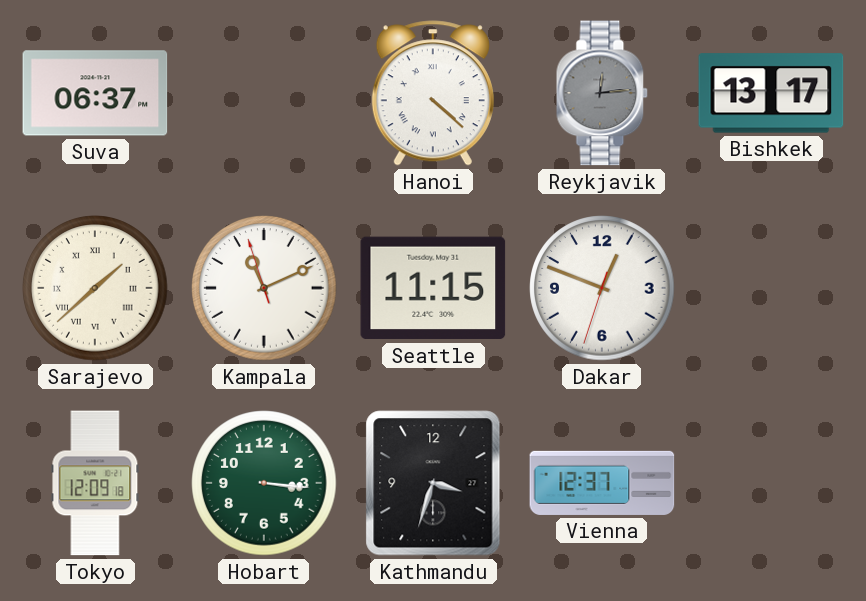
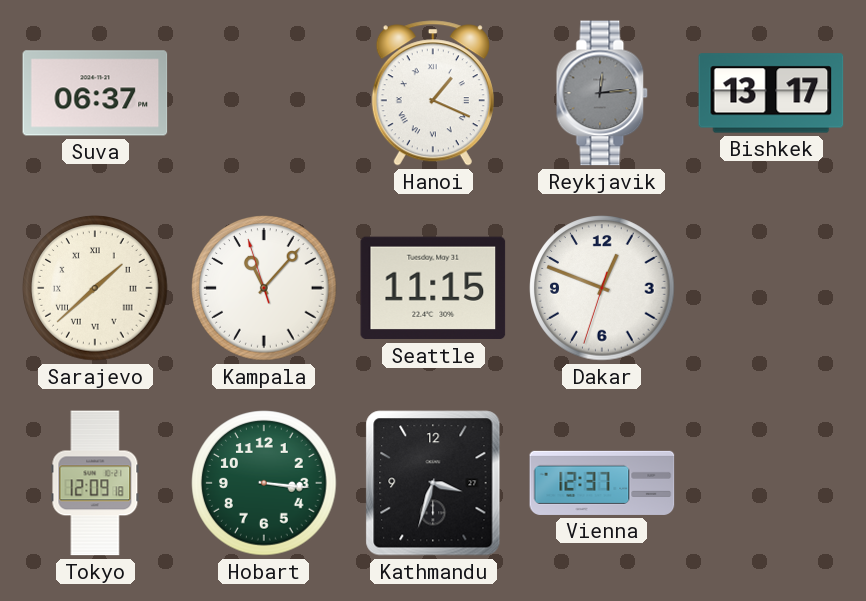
Hanoi: 4:22 -> 1:19
Kampala: 11:10 -> 11:06
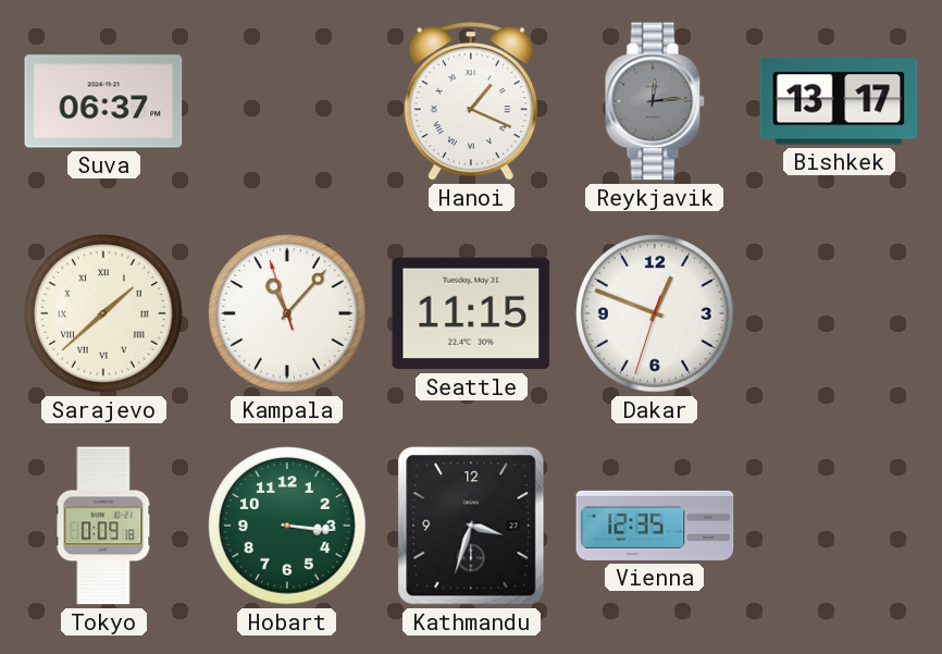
Tokyo: 12:09 -> 0:09
Vienna: 12:37 -> 12:35
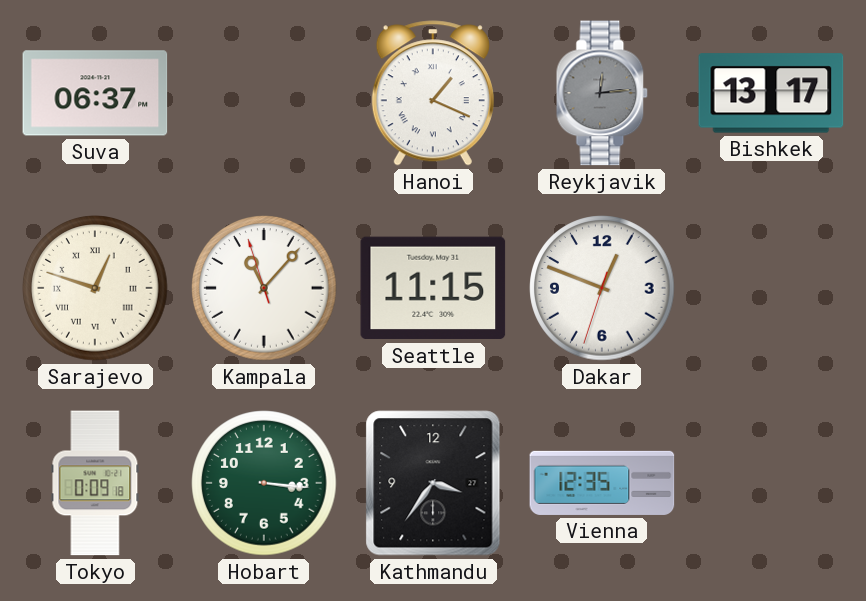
Sarajevo: 1:38 -> 12:48
Kathmandu: 3:33 -> 3:36
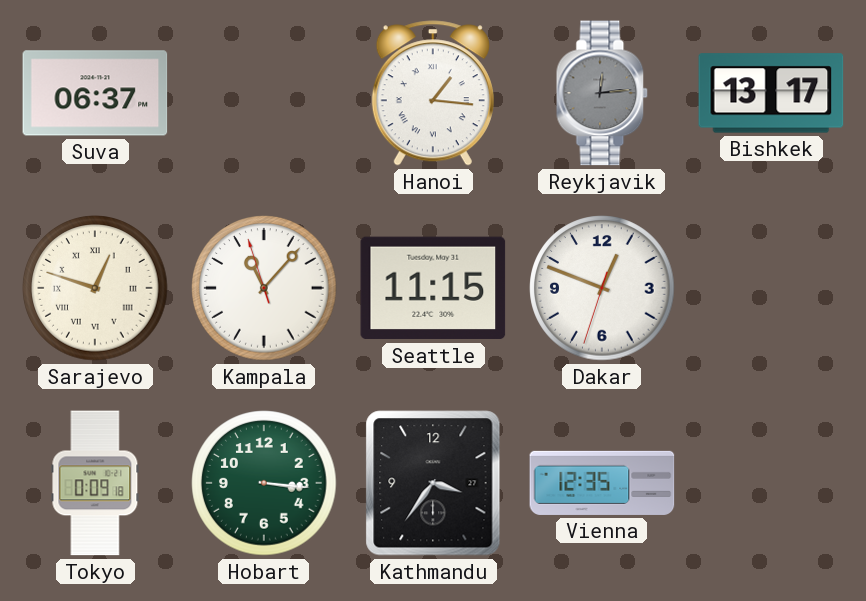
Hanoi: 1:19 -> 1:16
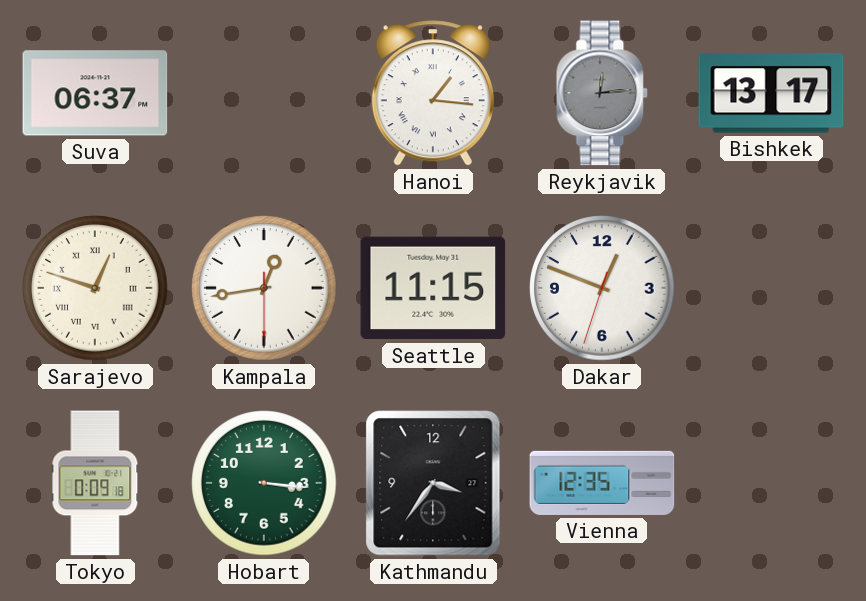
Kampala: 11:06 -> 12:43
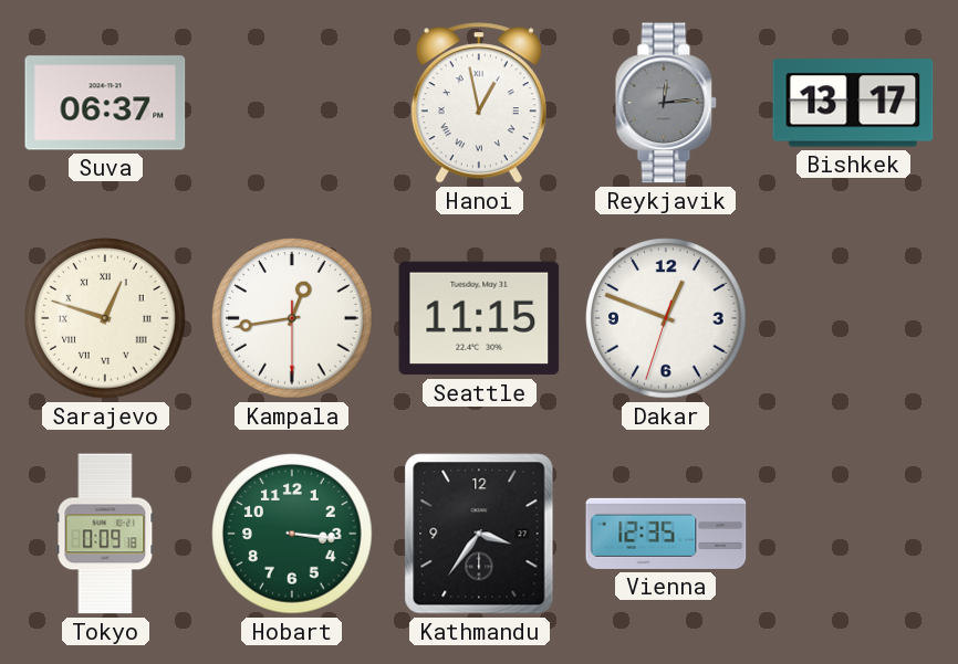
Hanoi: 1:16 -> 12:58
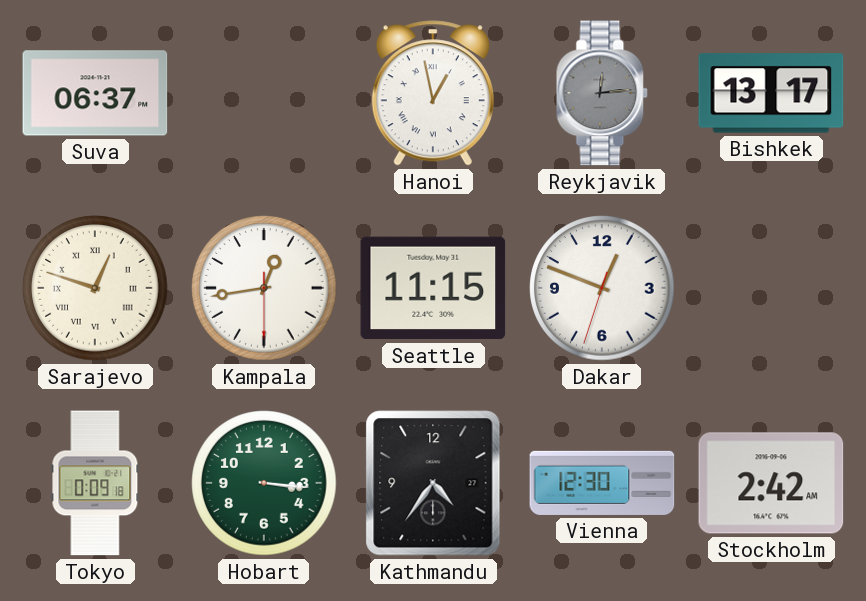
Kathmandu: 3:36 -> 4:36
Vienna: 12:35 -> 12:30
Stockholm: none -> 2:42
